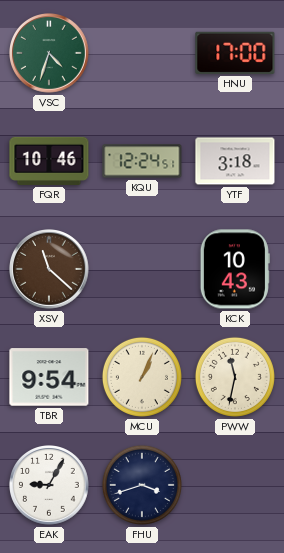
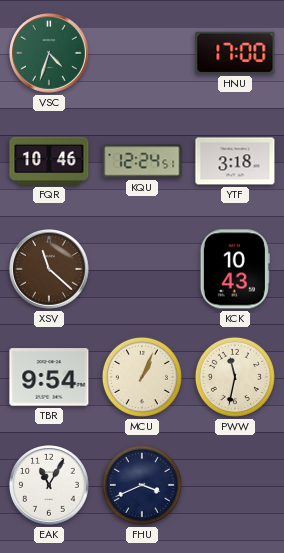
EAK: 9:05 -> 11:05
FHU: 3:42 -> 3:41
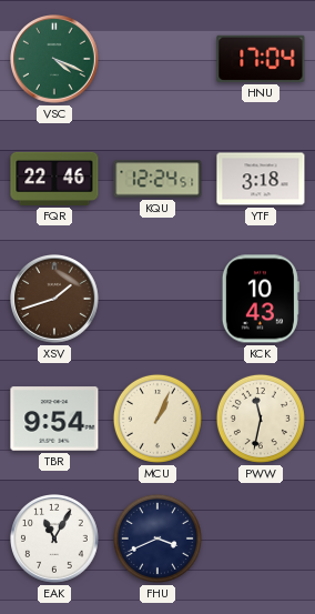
VSC: 4:33 -> 4:19
HNU: 17:00 -> 17:04
FQR: 10:46 -> 22:46
XSV: 11:22 -> 1:42
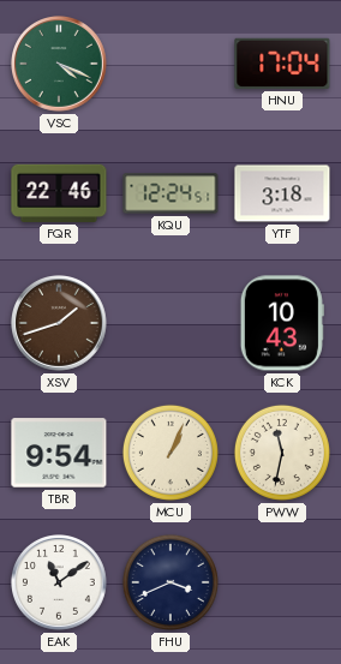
EAK: 11:05 -> 11:09
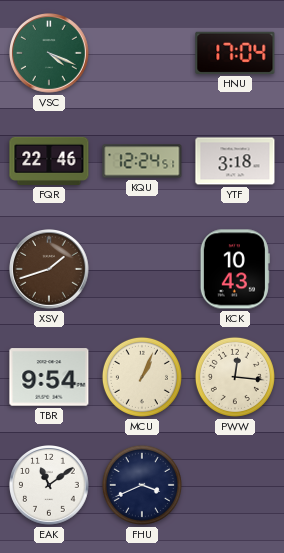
PWW: 11:32 -> 12:16
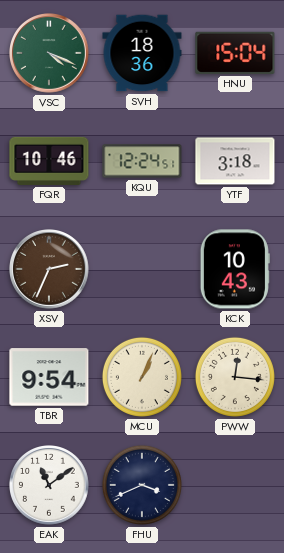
SVH: none -> 18:36
HNU: 17:04 -> 15:04
FQR: 22:46 -> 10:46
XSV: 1:42 -> 2:34
